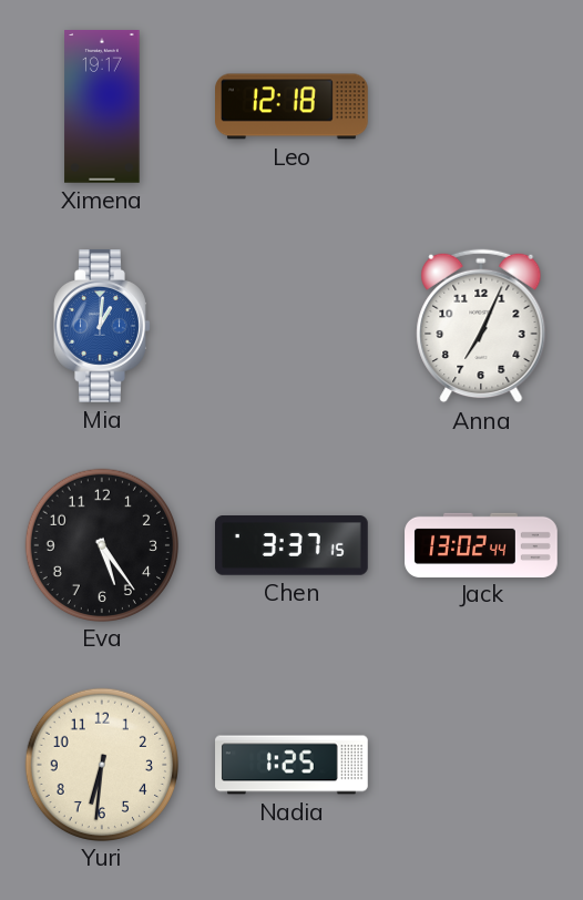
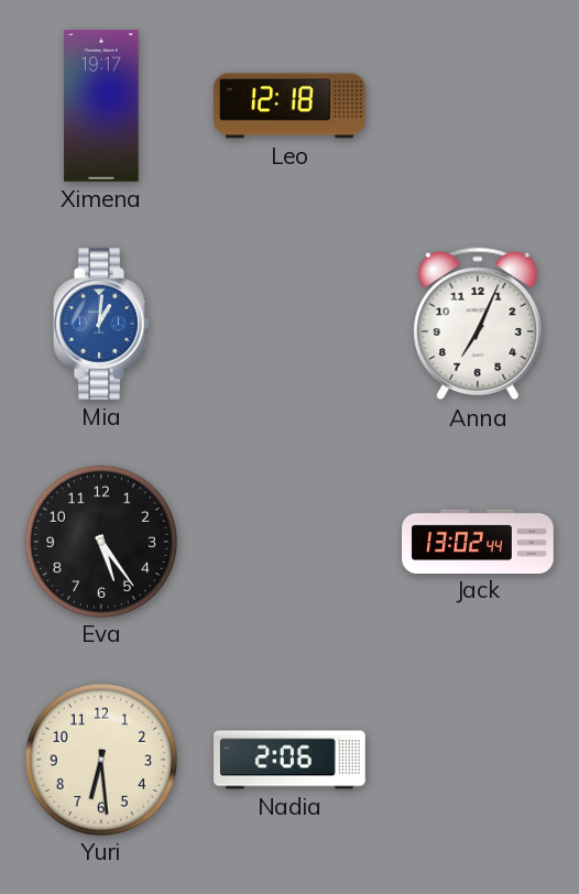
Chen: 3:37 -> none
Yuri: 6:31 -> 6:29
Nadia: 1:25 -> 2:06
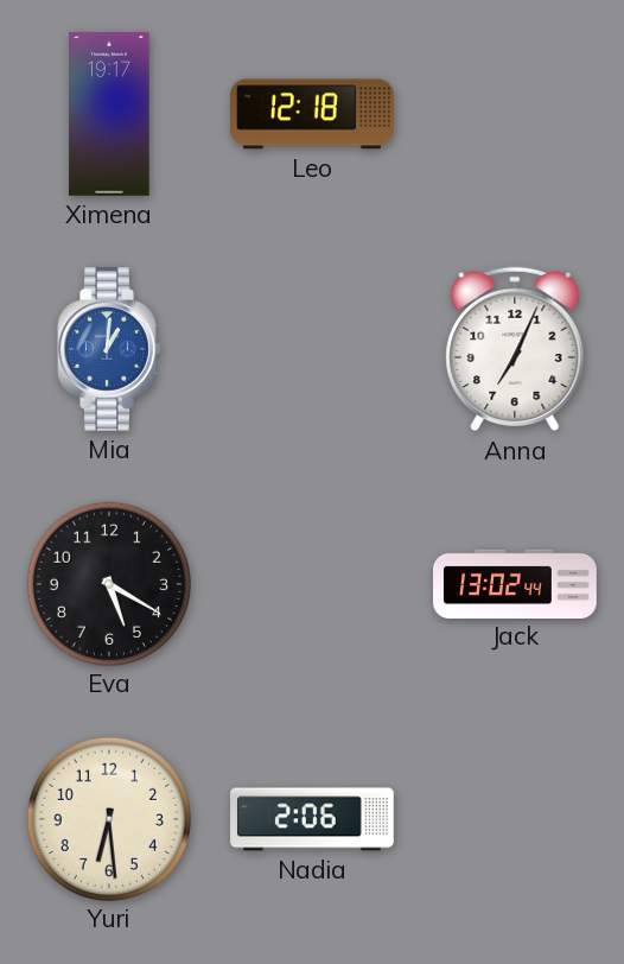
Eva: 5:24 -> 5:20
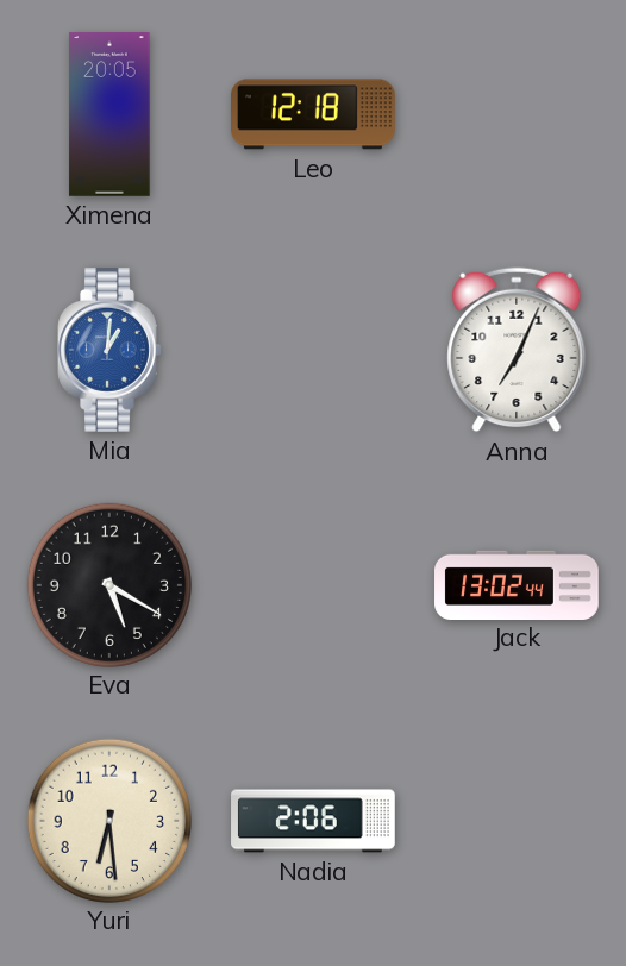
Ximena: 19:17 -> 20:05
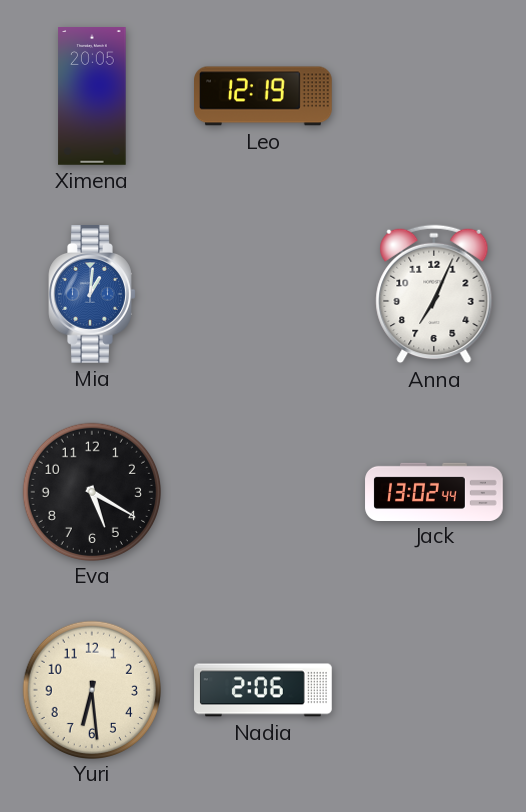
Leo: 12:18 -> 12:19
